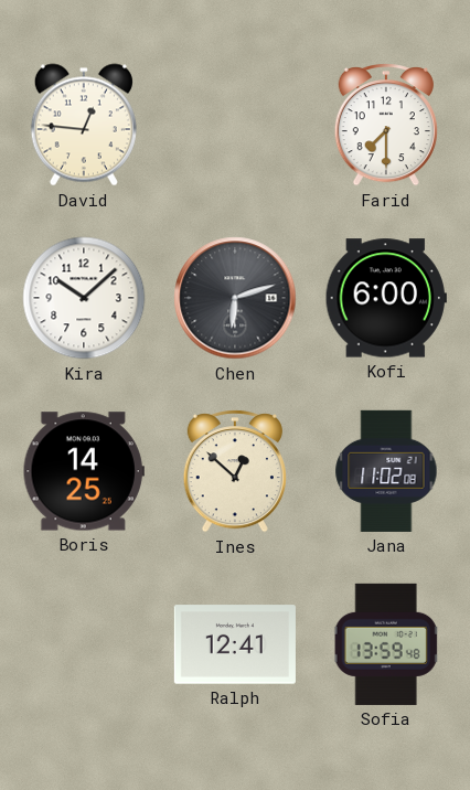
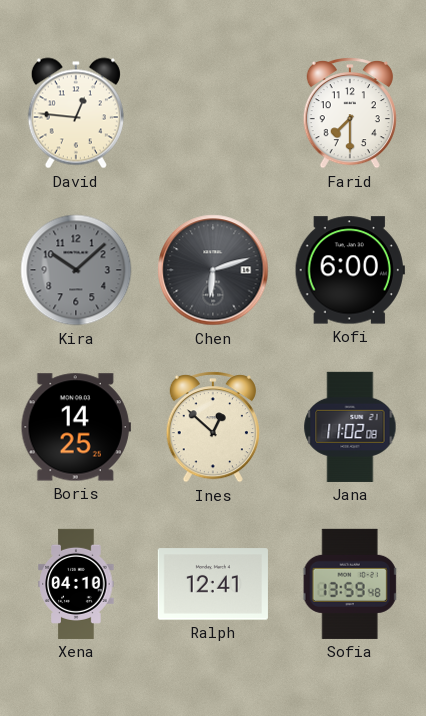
Kira dial: white -> grey
Xena: none -> 04:10
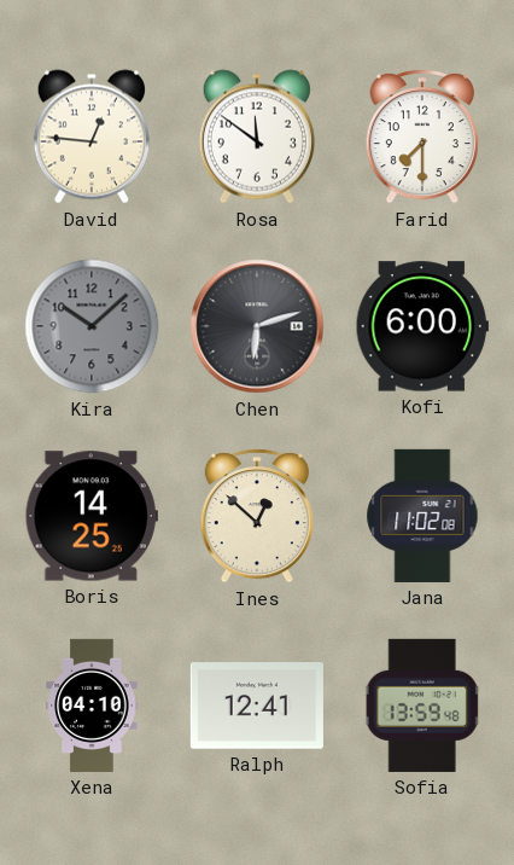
Rosa: none -> 11:51
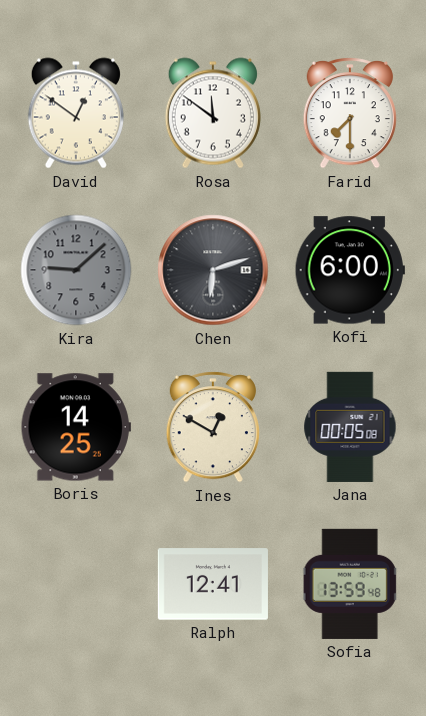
David: 12:46 -> 12:51
Kira: 10:08 -> 9:08
Ines: 12:52 -> 12:50
Jana: 11:02 -> 00:05
Xena: 04:10 -> none
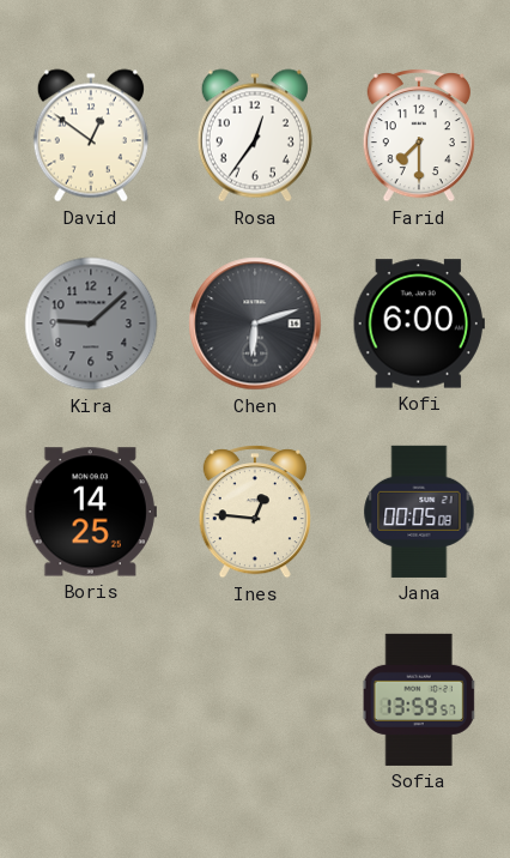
Rosa: 11:51 -> 12:36
Ines: 12:50 -> 12:46
Ralph: 12:41 -> none
Sofia: 13:59:48 -> 13:59:57
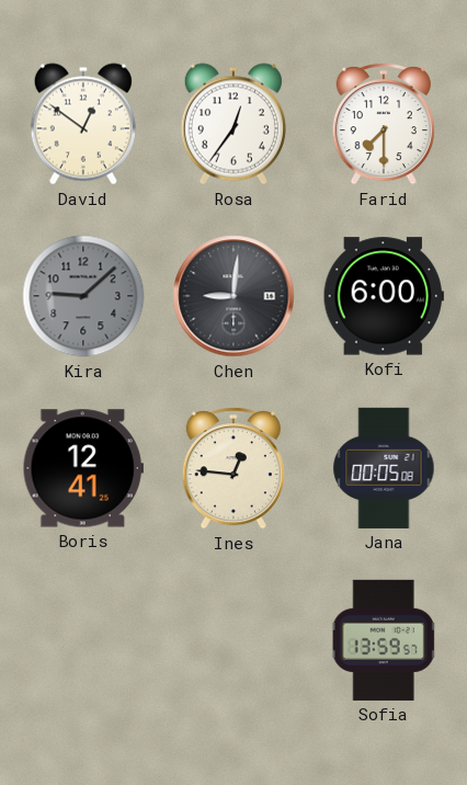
Chen: 6:12 -> 9:01
Boris: 14:25 -> 12:41
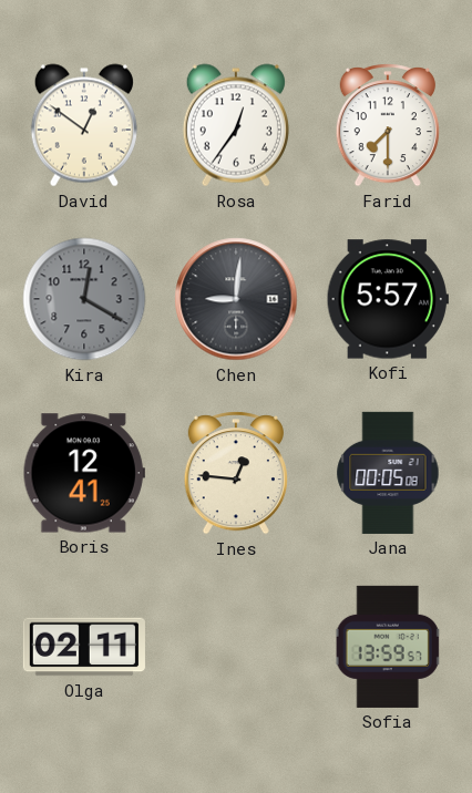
Kira: 9:08 -> 12:20
Kofi: 6:00 -> 5:57
Olga: none -> 02:11
